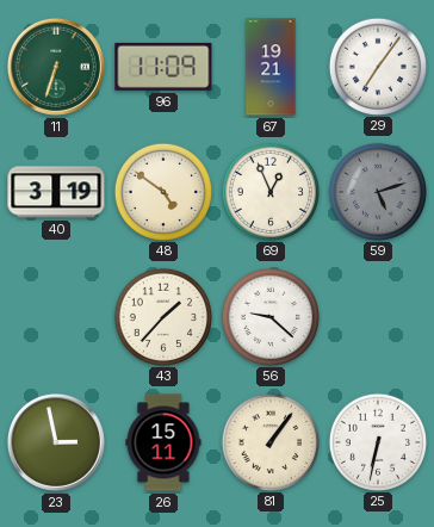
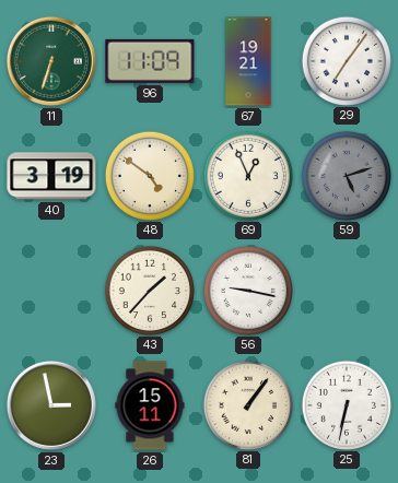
56: 9:22 -> 9:17
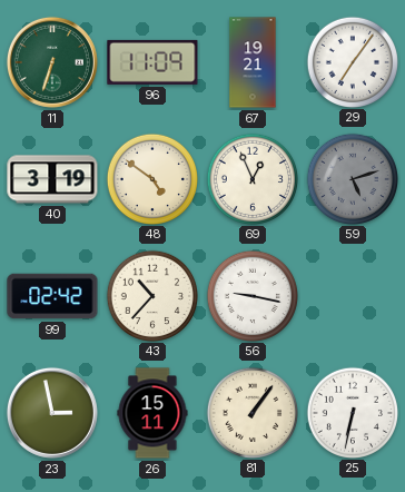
99: none -> 02:42
43: 1:37 -> 10:37
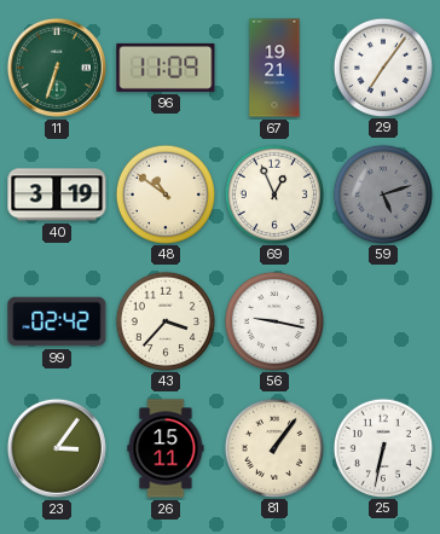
48: 4:51 -> 10:51
43: 10:37 -> 3:37
23: 2:58 -> 3:06
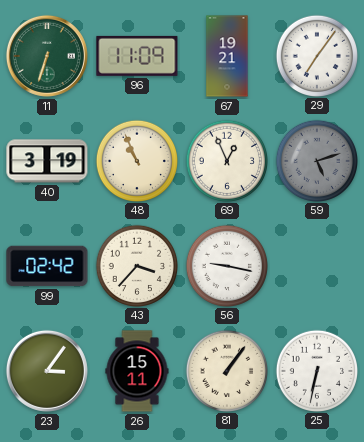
48: 10:51 -> 10:56
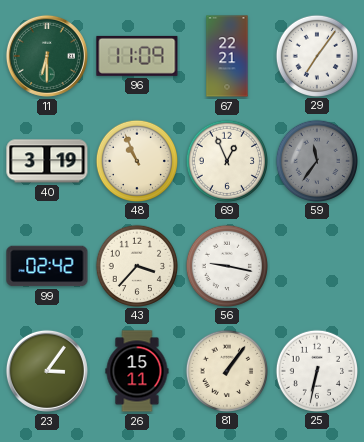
11: 6:33 -> 6:30
67: 19:21 -> 22:21
59: 5:12 -> 11:36
